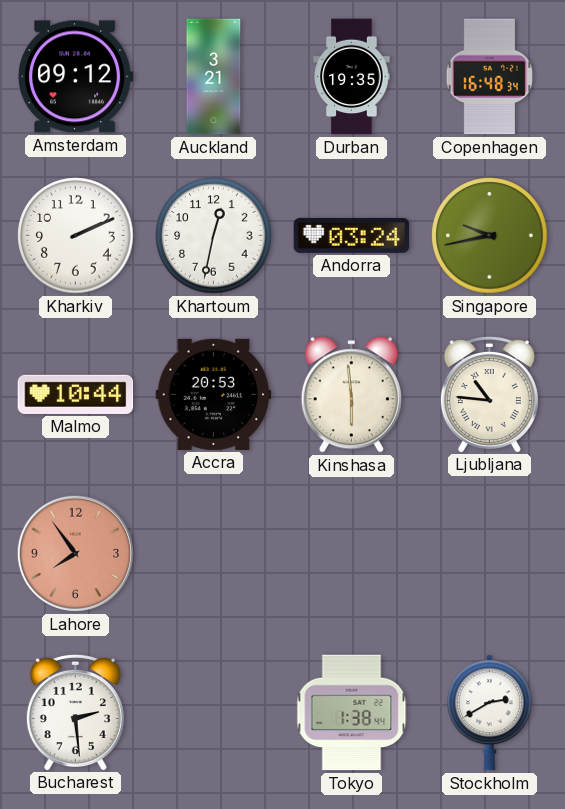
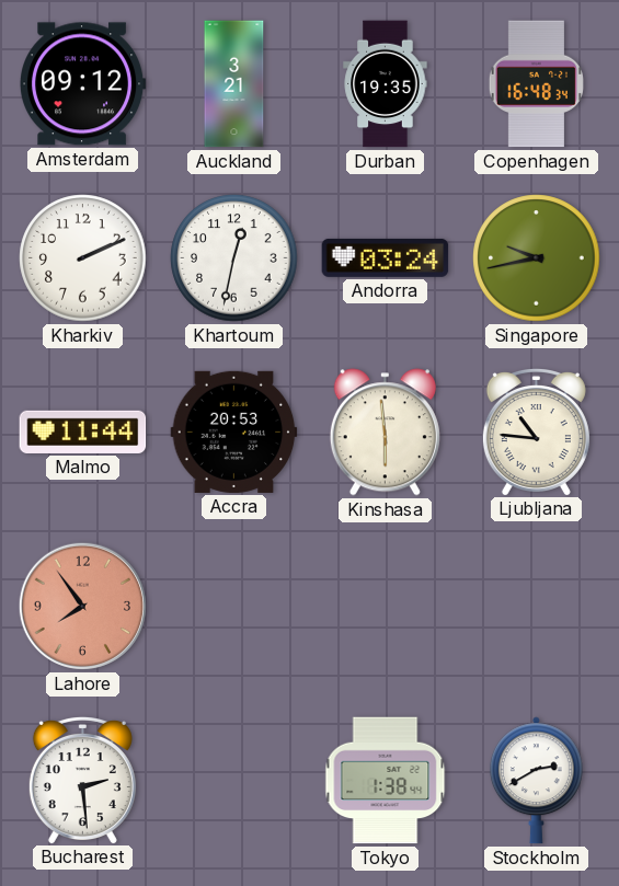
Malmo: 10:44 -> 11:44
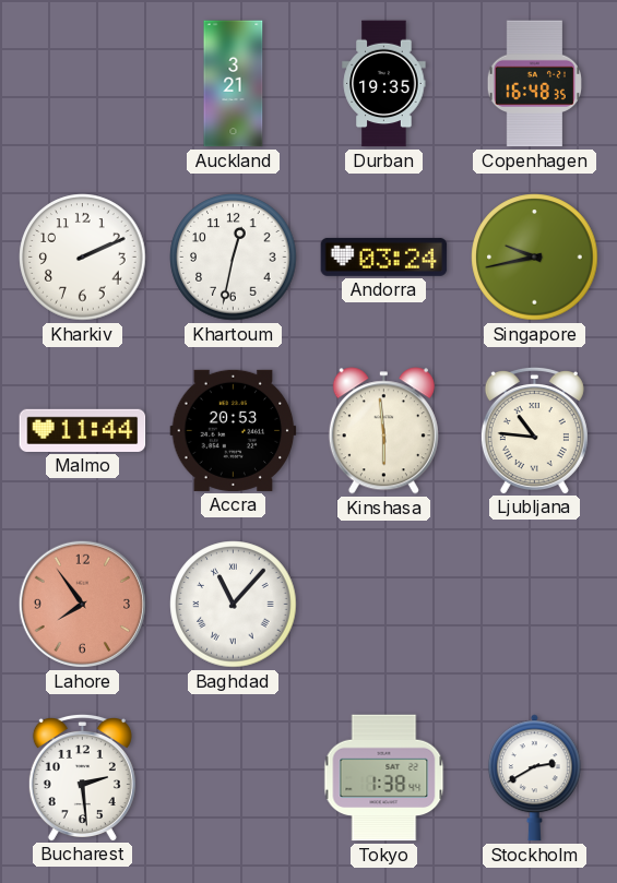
Amsterdam: 09:12 -> none
Copenhagen: 16:48:34 -> 16:48:35
Baghdad: none -> 11:07
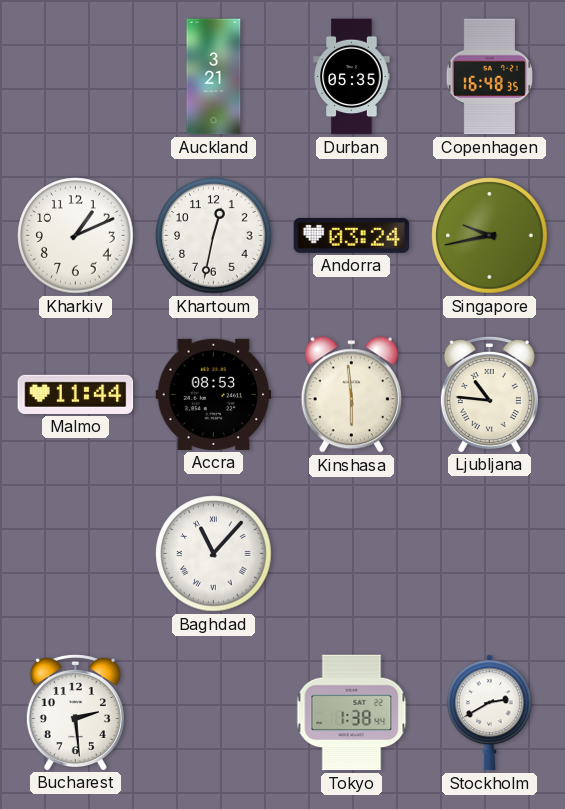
Durban: 19:35 -> 05:35
Kharkiv: 2:11 -> 1:11
Accra: 20:53 -> 08:53
Lahore: 7:54 -> none
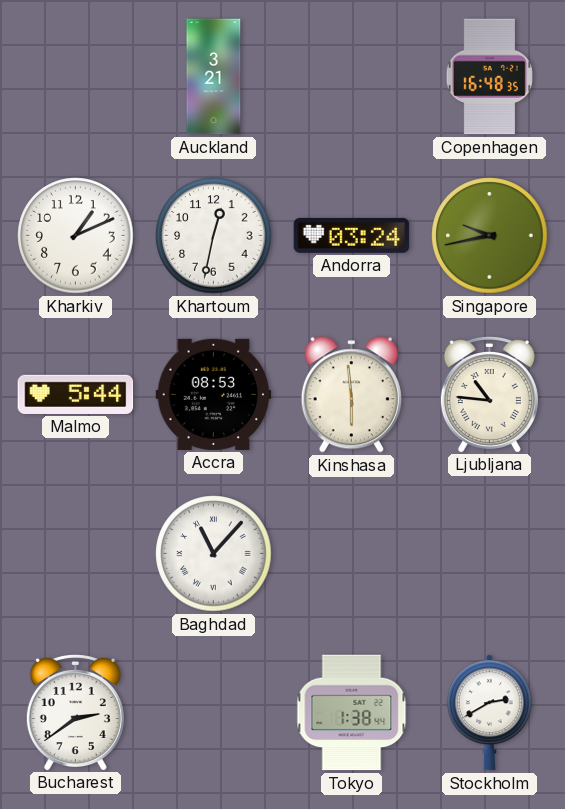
Durban: 05:35 -> none
Malmo: 11:44 -> 5:44
Bucharest: 2:29 -> 2:39
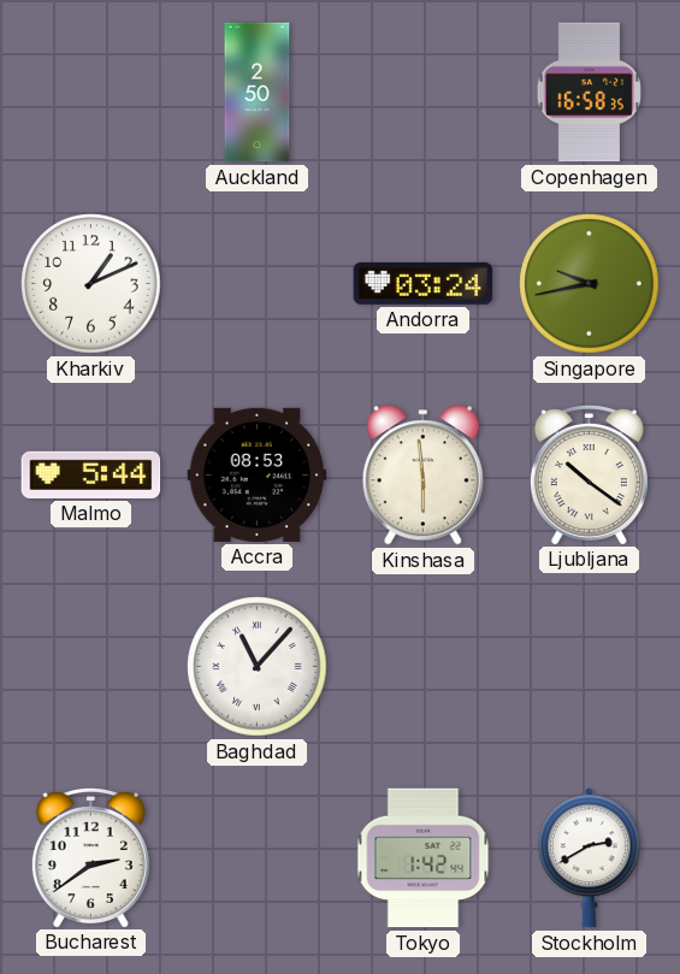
Auckland: 3:21 -> 2:50
Copenhagen: 16:48 -> 16:58
Khartoum: 12:32 -> none
Ljubljana: 10:46 -> 10:21
Tokyo: 1:38 -> 1:42
